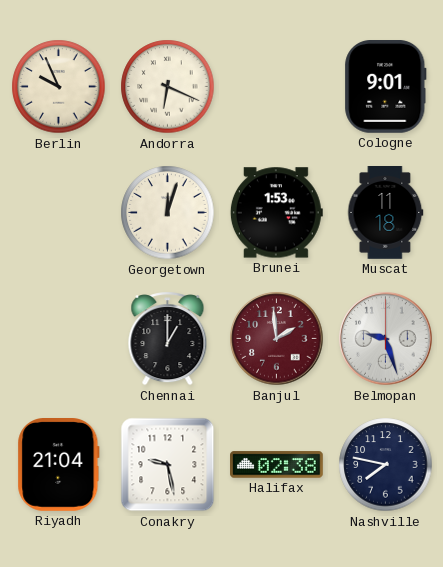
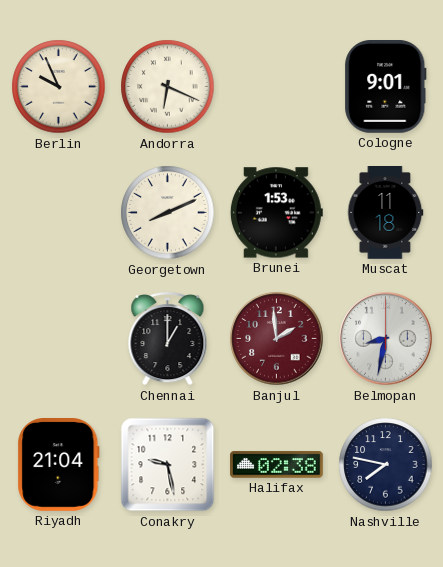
Georgetown: 12:03 -> 8:11
Belmopan: 9:27 -> 8:32
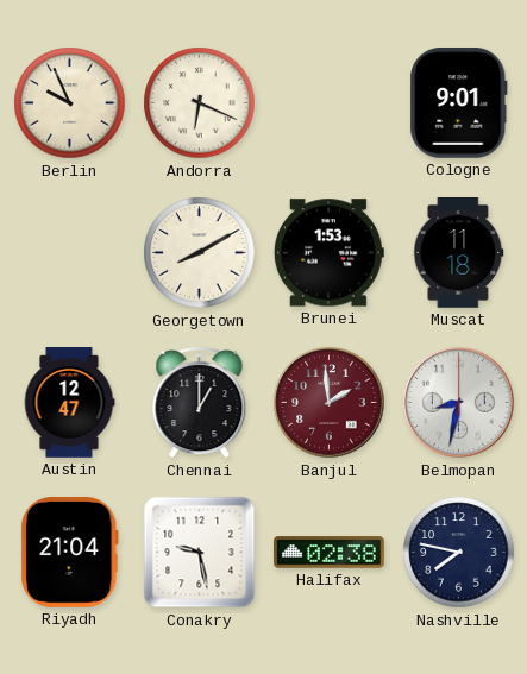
Georgetown: 8:11 -> 8:10
Austin: none -> 12:47
